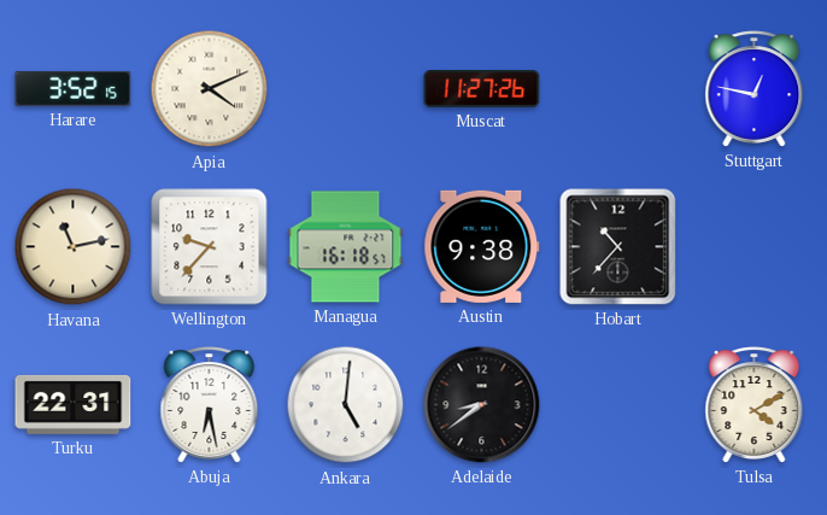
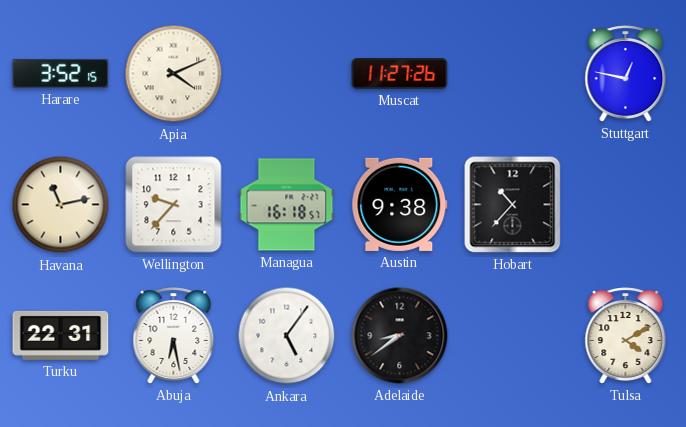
Ankara: 5:01 -> 5:06
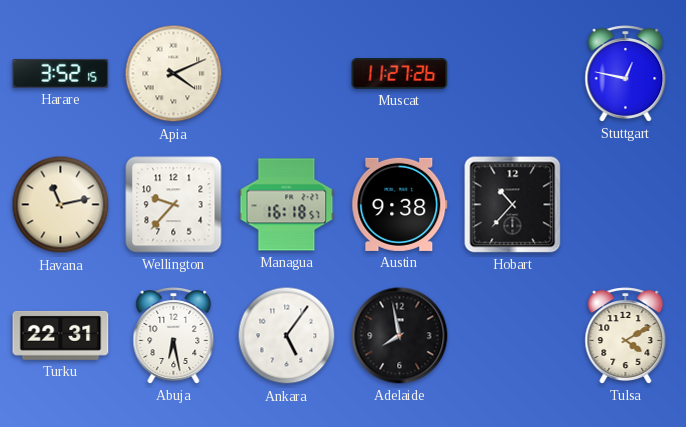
Adelaide: 8:39 -> 7:58
